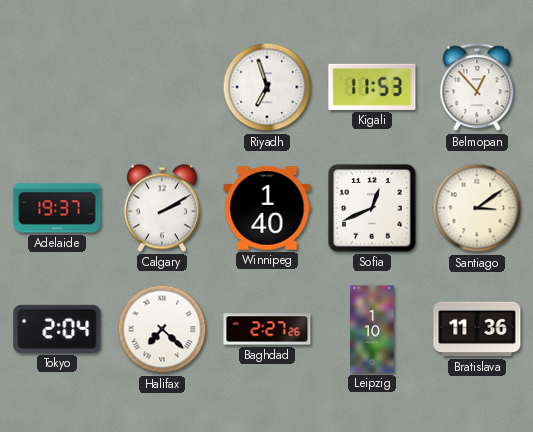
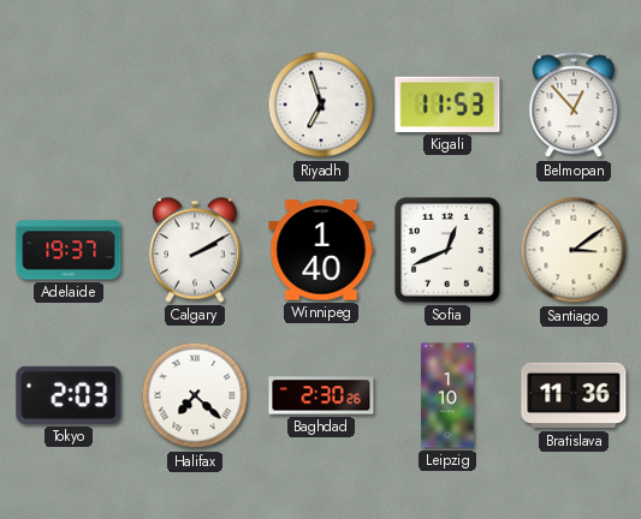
Tokyo: 2:04 -> 2:03
Baghdad: 2:27 -> 2:30
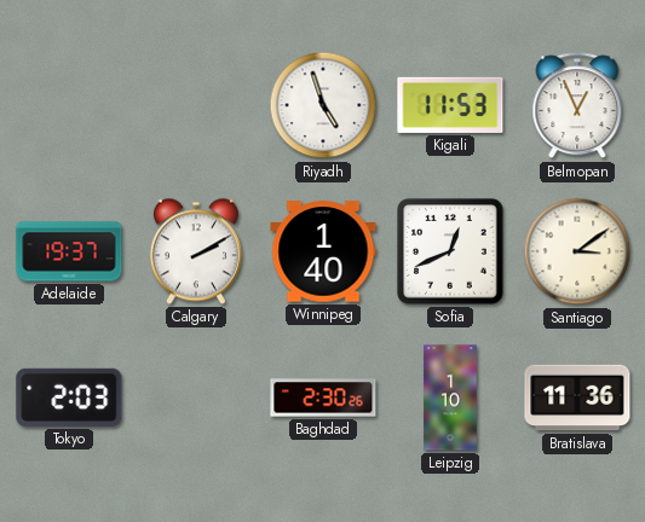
Riyadh: 6:57 -> 4:57
Belmopan: 12:53 -> 12:56
Halifax: 7:22 -> none
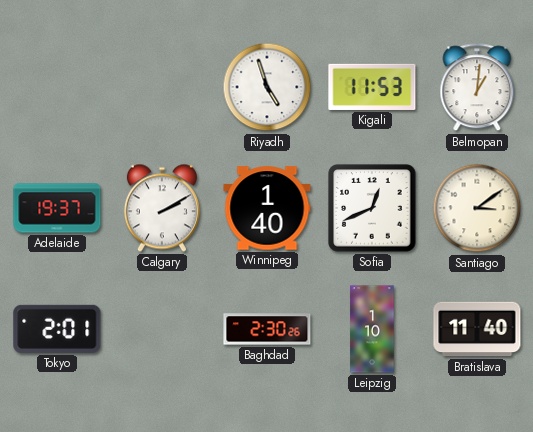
Belmopan: 12:56 -> 1:01
Tokyo: 2:03 -> 2:01
Bratislava: 11:36 -> 11:40
